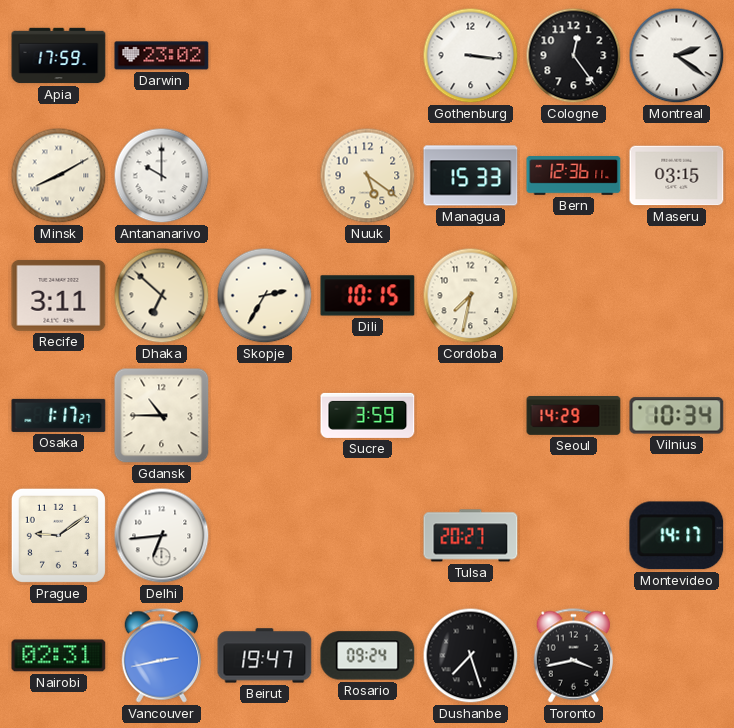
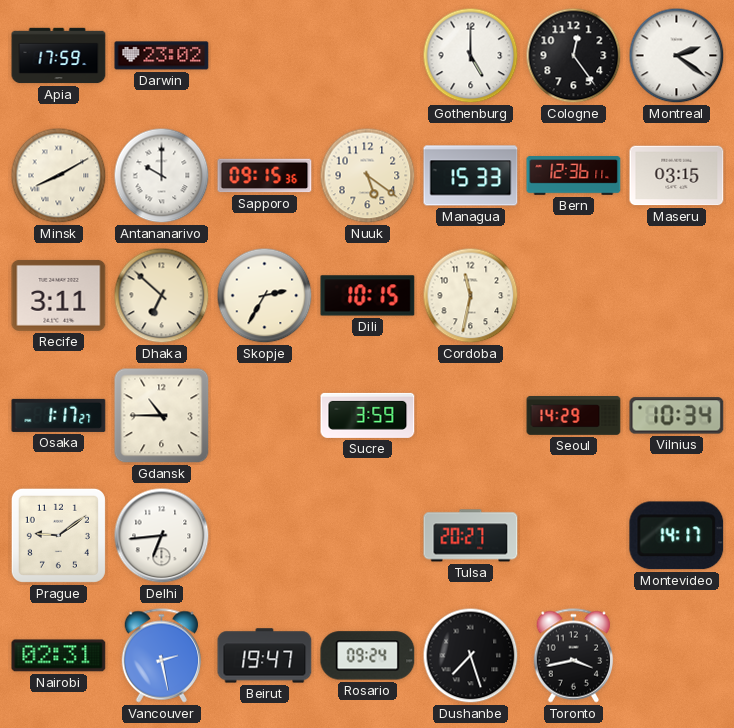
Gothenburg: 3:16 -> 5:00
Sapporo: none -> 09:15
Cordoba: 7:32 -> 11:32
Vancouver: 2:43 -> 2:28
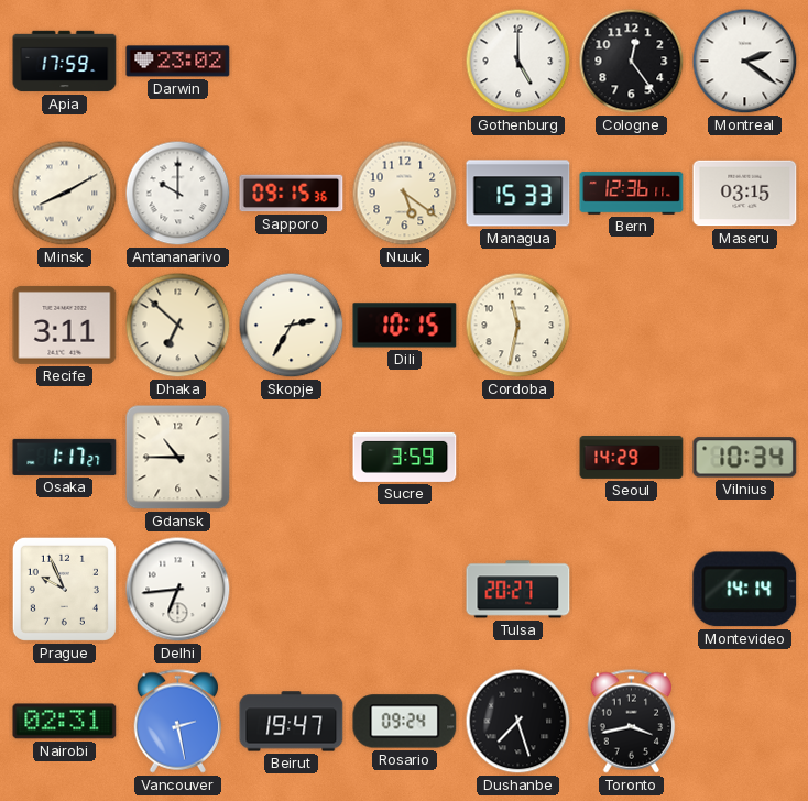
Prague: 9:09 -> 9:56
Montevideo: 14:17 -> 14:14
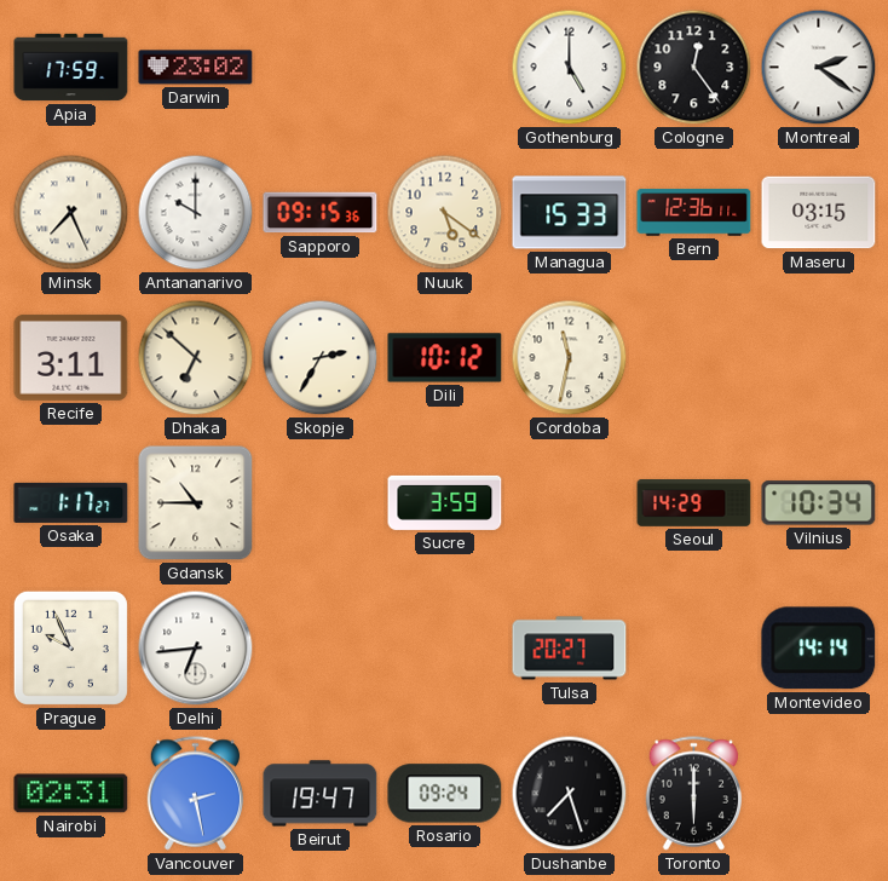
Minsk: 8:10 -> 7:26
Dili: 10:15 -> 10:12
Toronto: 3:43 -> 6:00
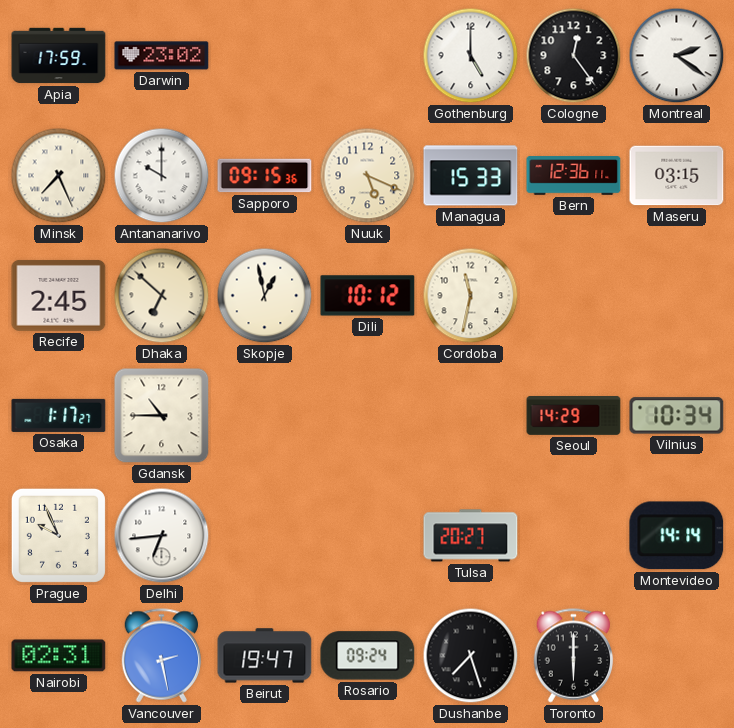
Nuuk: 5:21 -> 5:19
Recife: 3:11 -> 2:45
Skopje: 2:35 -> 12:58
Sucre: 3:59 -> none
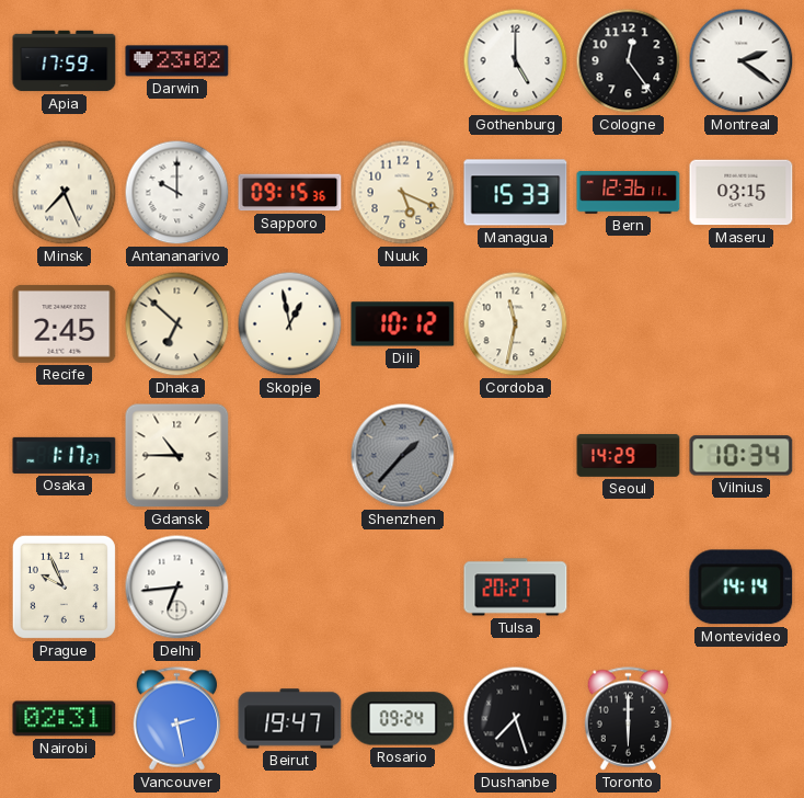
Shenzhen: none -> 1:37
